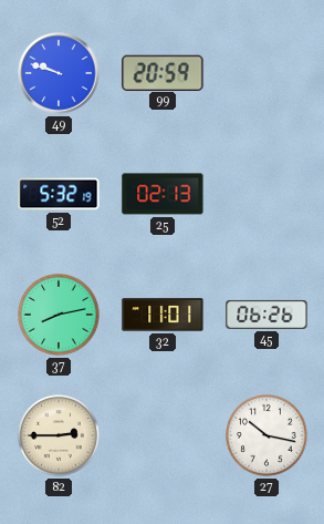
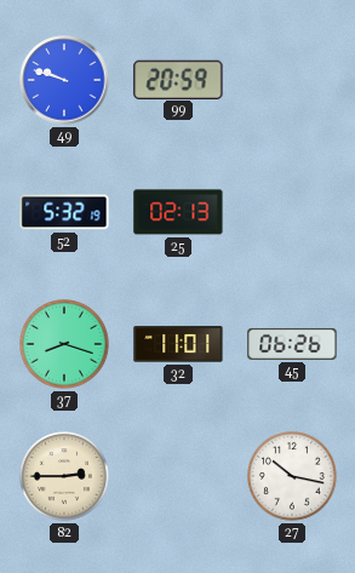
37: 8:13 -> 8:18
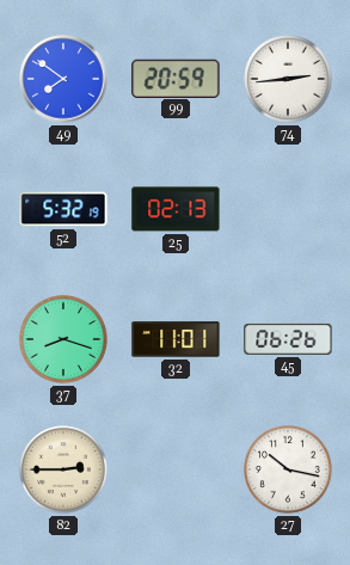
49: 9:48 -> 7:51
74: none -> 2:44
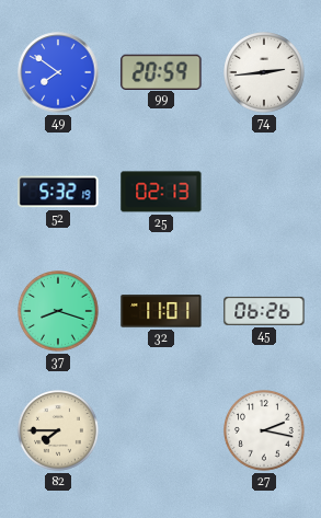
82: 2:45 -> 7:45
27: 10:17 -> 2:17
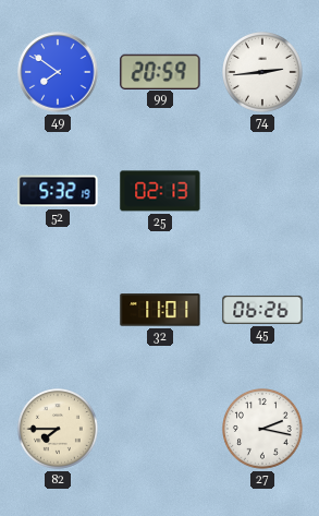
37: 8:18 -> none
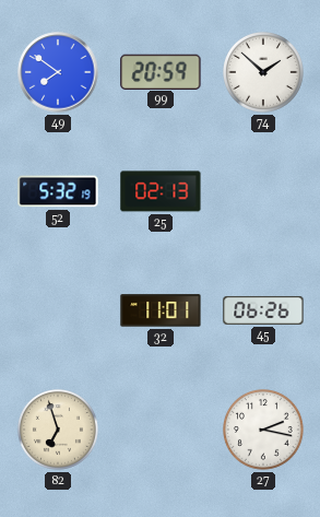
74: 2:44 -> 1:52
82: 7:45 -> 6:57
